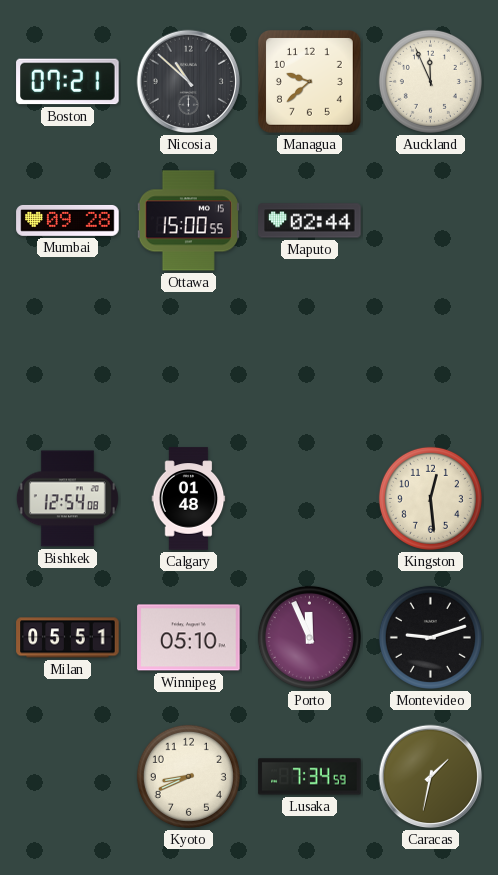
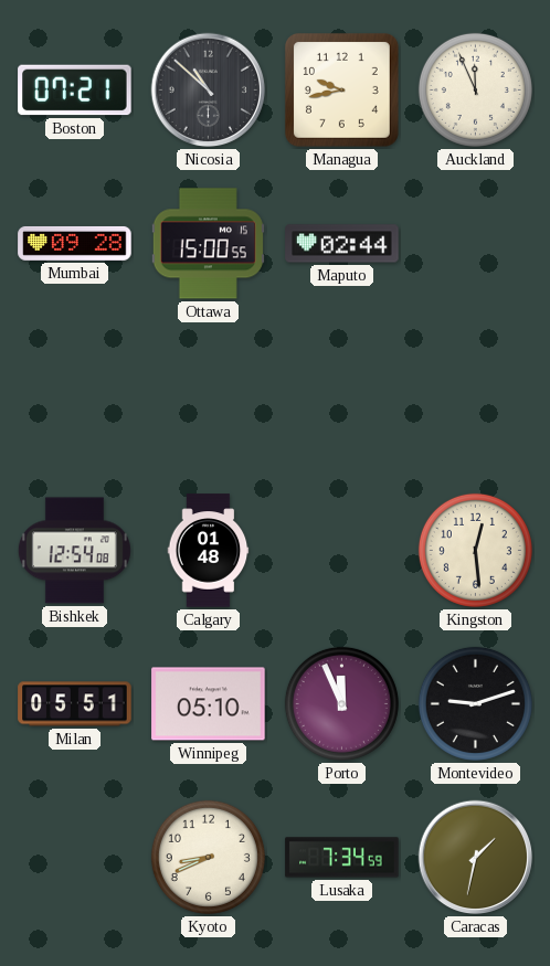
Managua: 9:38 -> 9:43
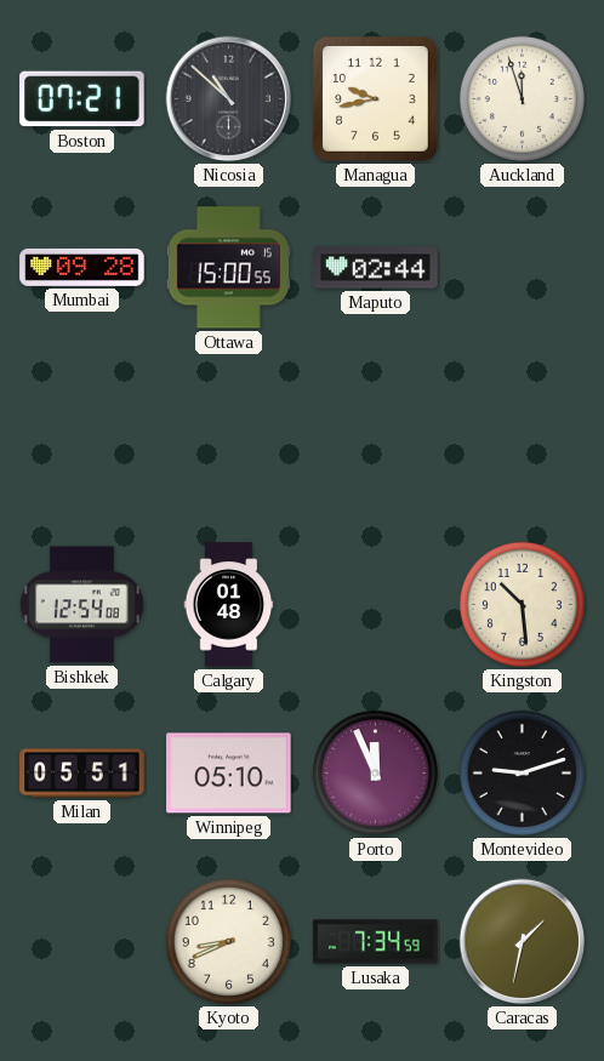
Auckland: 11:56 -> 11:57
Kingston: 12:29 -> 10:29
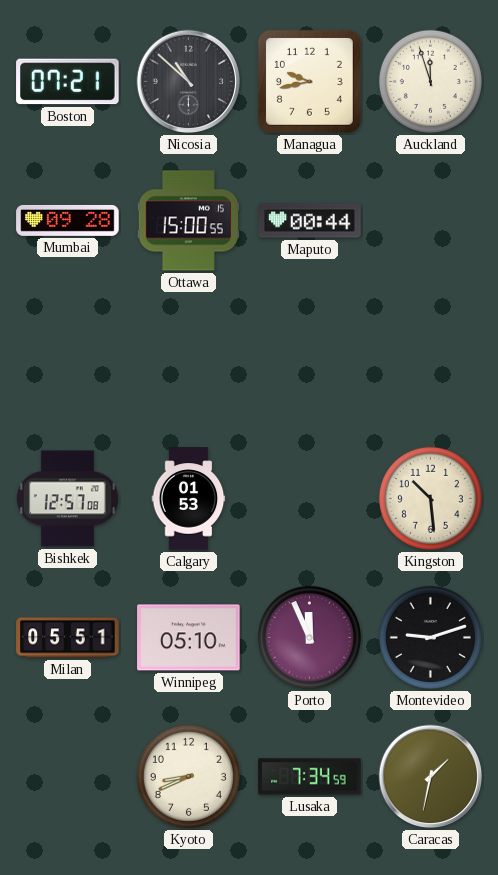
Maputo: 02:44 -> 00:44
Bishkek: 12:54 -> 12:57
Calgary: 01:48 -> 01:53
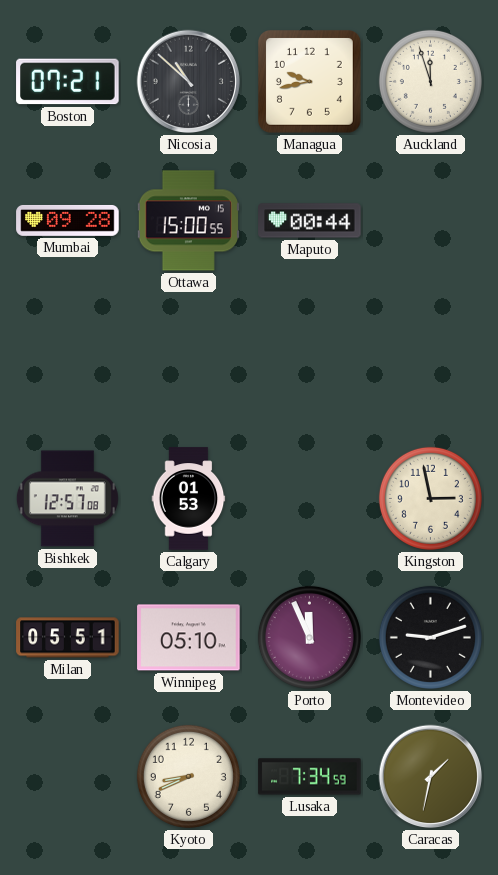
Kingston: 10:29 -> 2:58
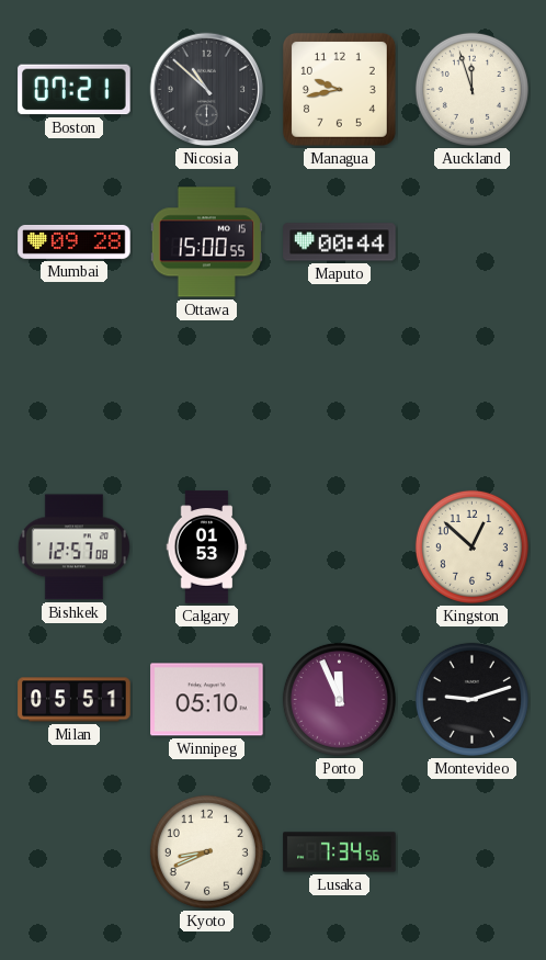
Kingston: 2:58 -> 12:52
Lusaka: 7:34:59 -> 7:34:56
Caracas: 1:32 -> none
